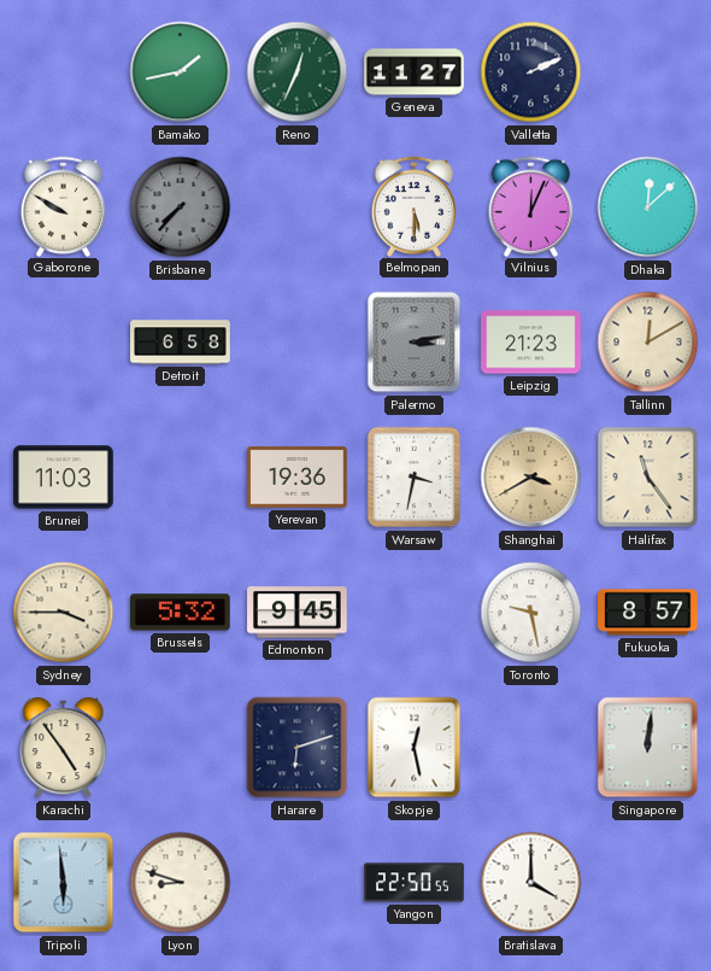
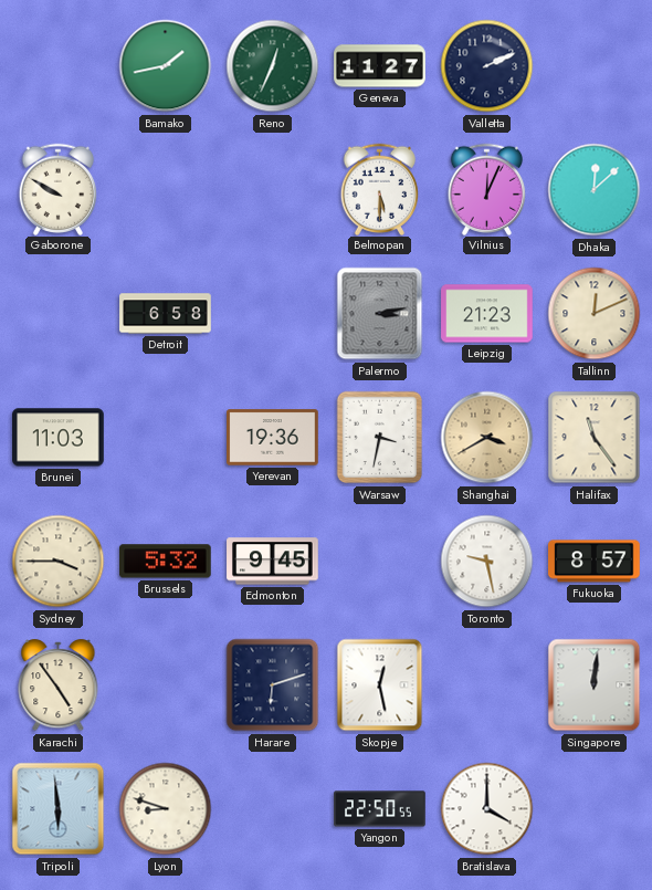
Brisbane: 7:37 -> none
Tallinn: 12:10 -> 12:11
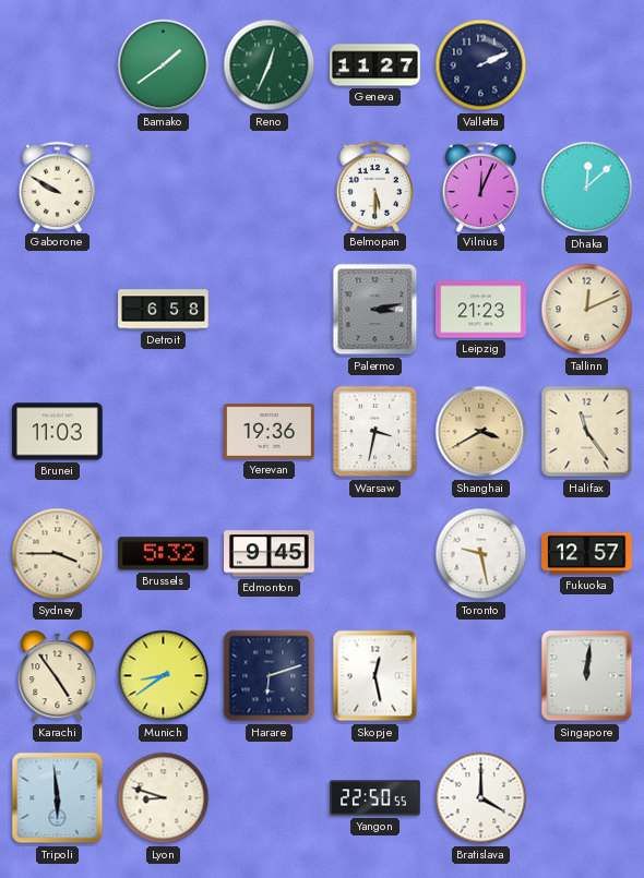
Bamako: 1:43 -> 1:39
Fukuoka: 8:57 -> 12:57
Munich: none -> 8:39
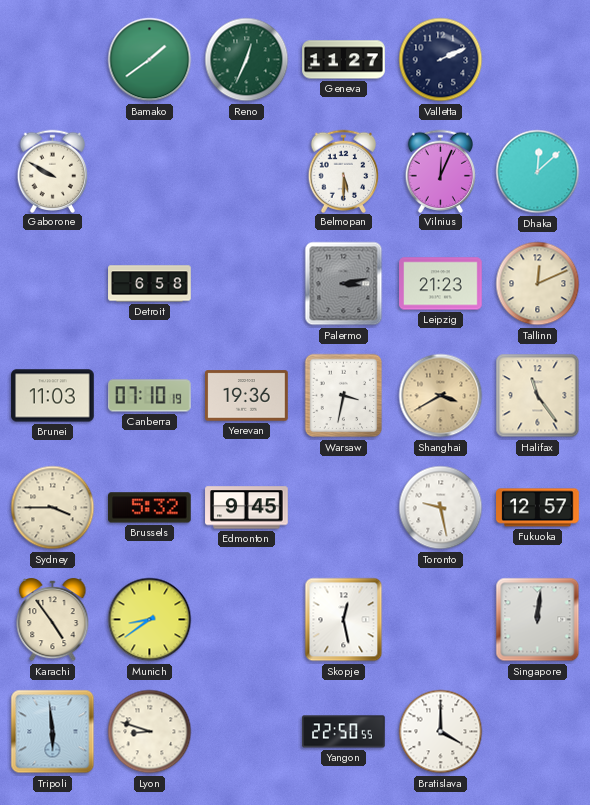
Canberra: none -> 07:10
Harare: 6:12 -> none
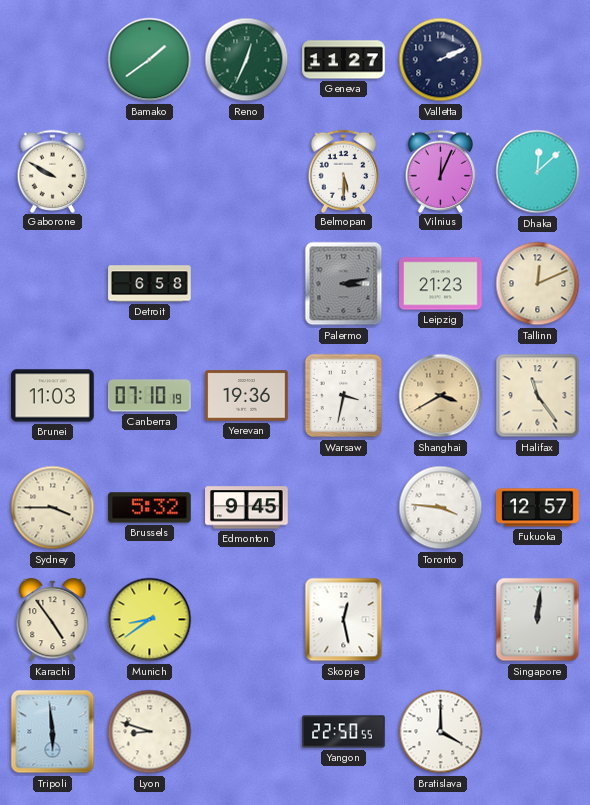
Toronto: 9:28 -> 3:46
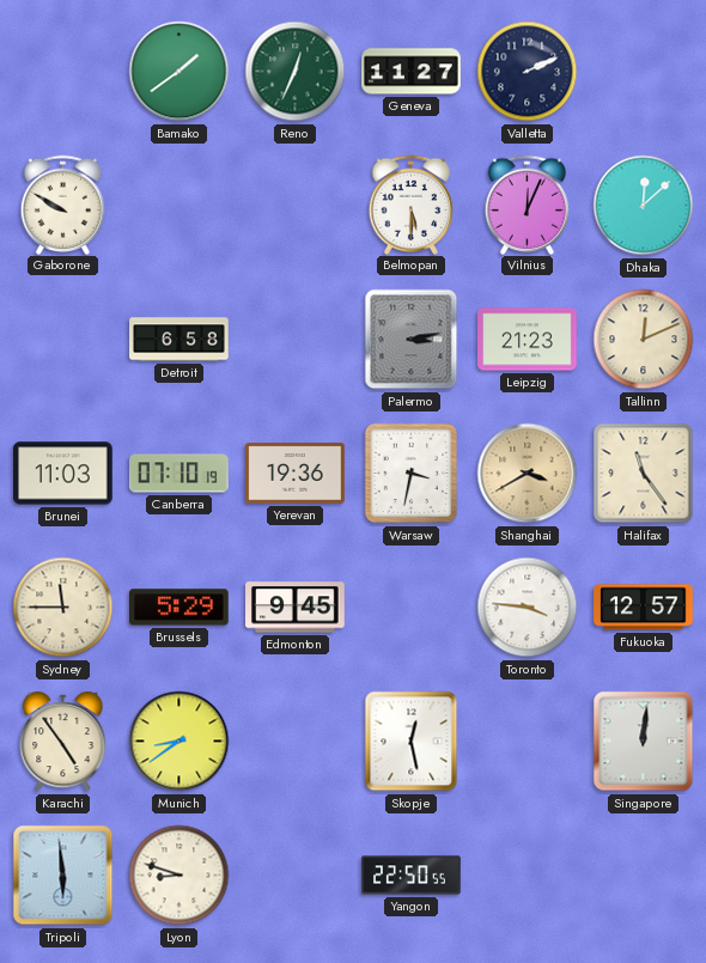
Sydney: 3:45 -> 11:45
Brussels: 5:32 -> 5:29
Bratislava: 4:00 -> none
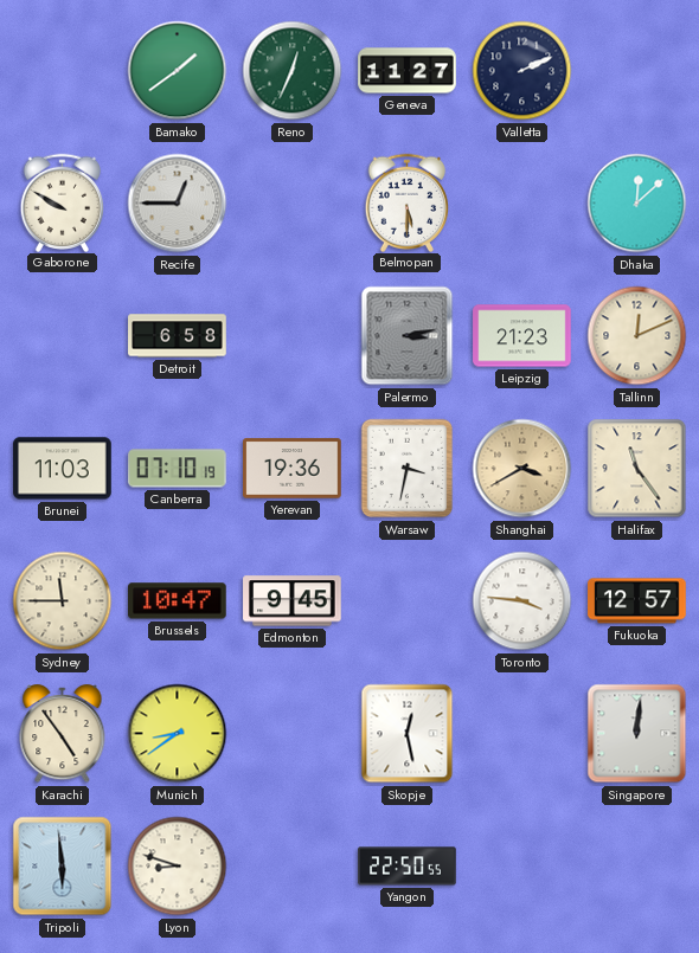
Recife: none -> 12:45
Vilnius: 12:04 -> none
Brussels: 5:29 -> 10:47
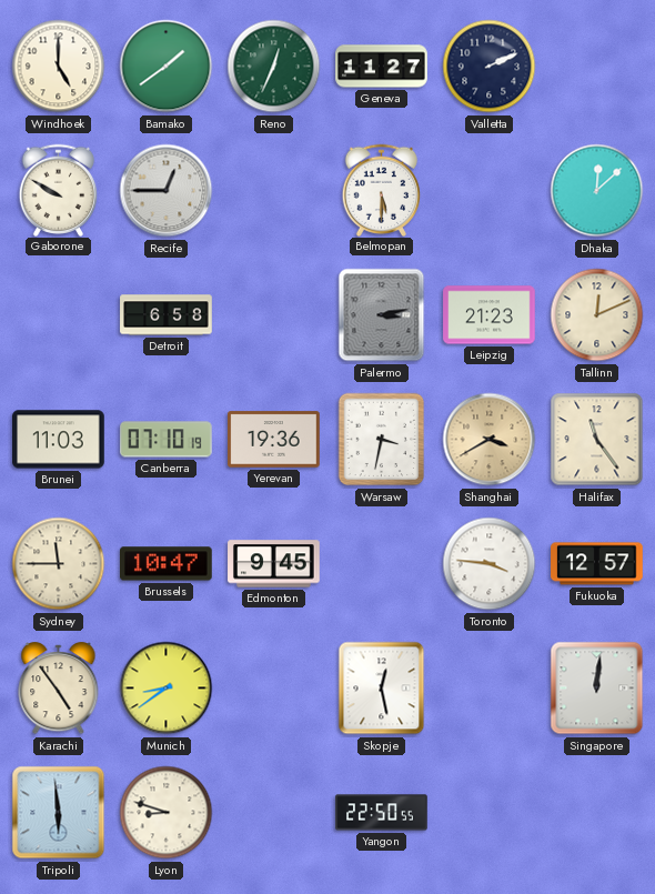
Windhoek: none -> 5:00
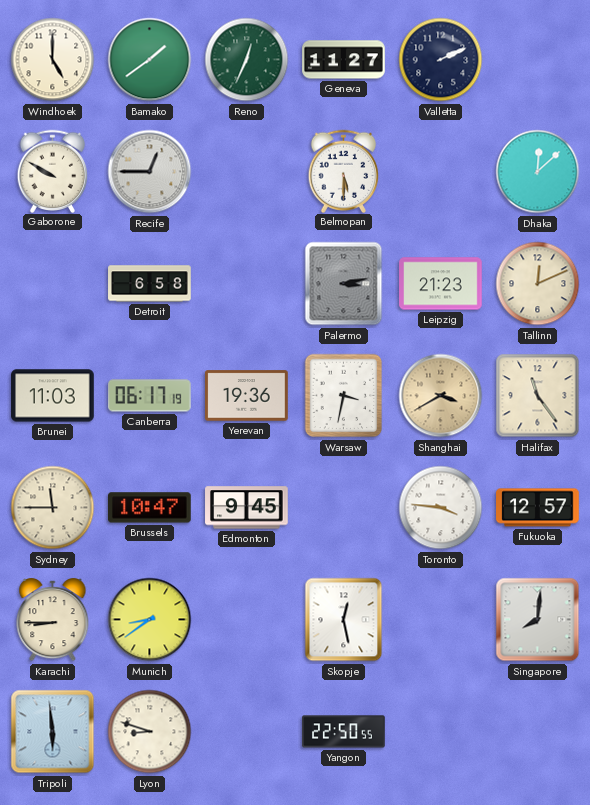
Canberra: 07:10 -> 06:17
Karachi: 4:54 -> 8:45
Singapore: 12:01 -> 8:01
